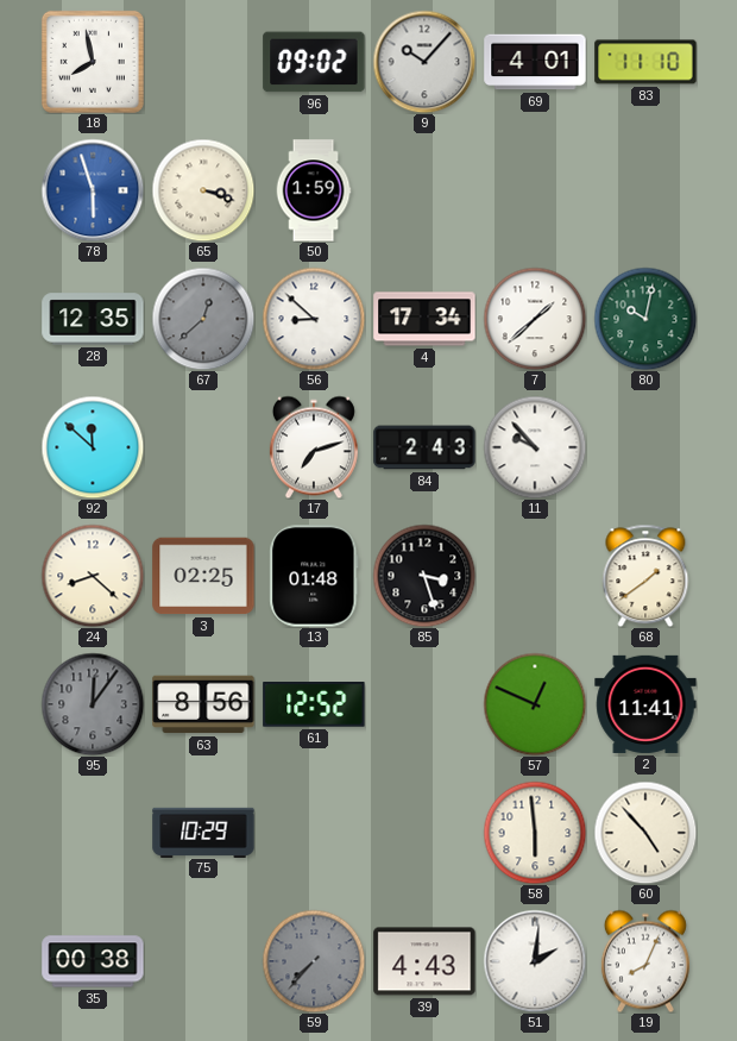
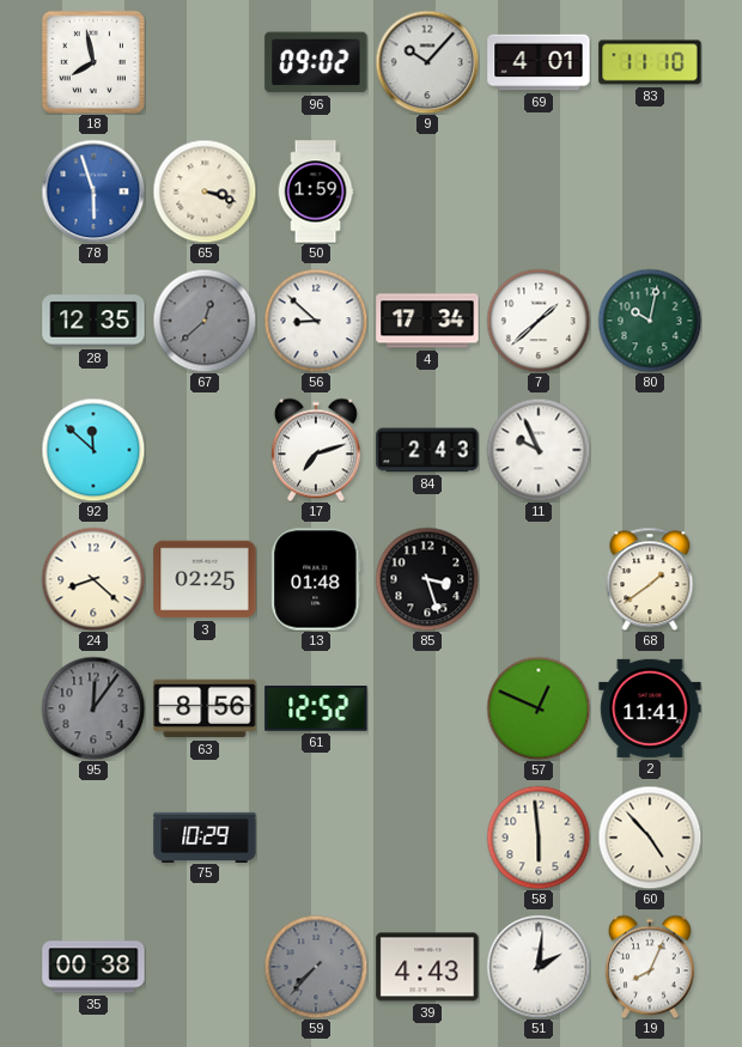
11: 9:53 -> 9:56
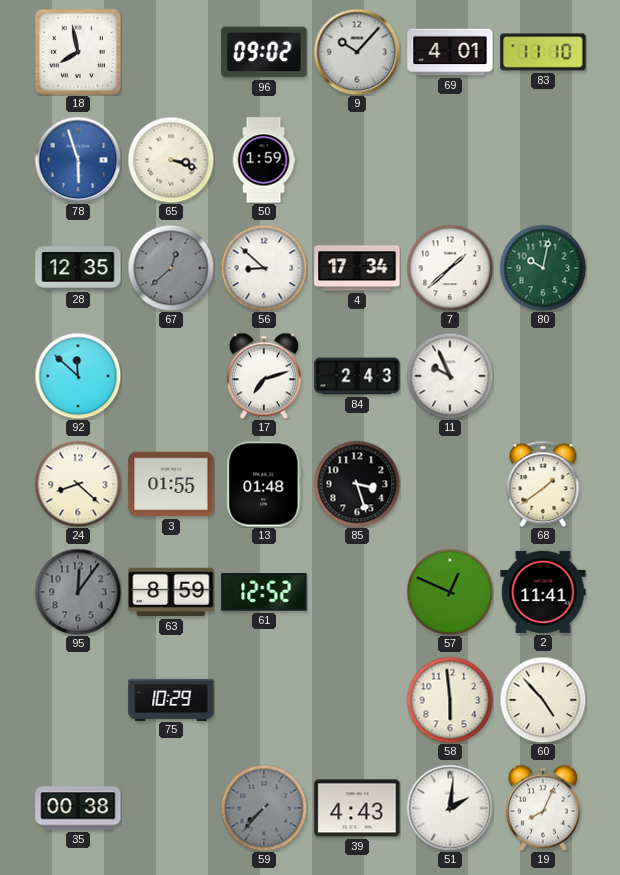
3: 02:25 -> 01:55
63: 8:56 -> 8:59
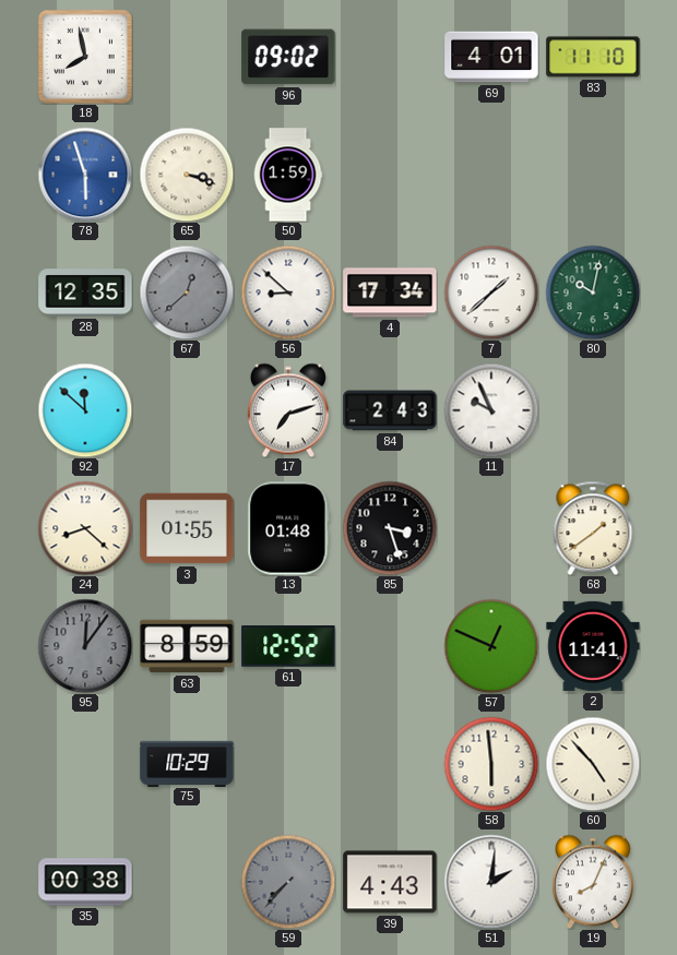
9: 10:07 -> none
